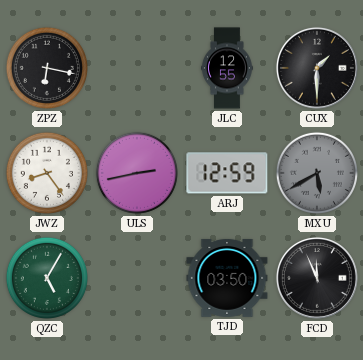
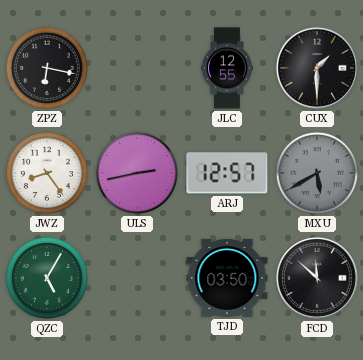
ARJ: 12:59 -> 12:57
FCD: 11:56 -> 11:52
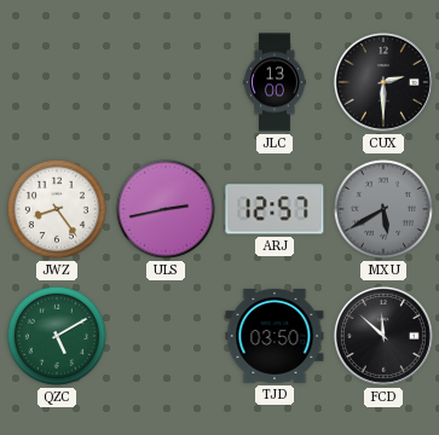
ZPZ: 6:17 -> none
JLC: 12:55 -> 13:00
CUX: 1:30 -> 2:30
QZC: 5:05 -> 5:10
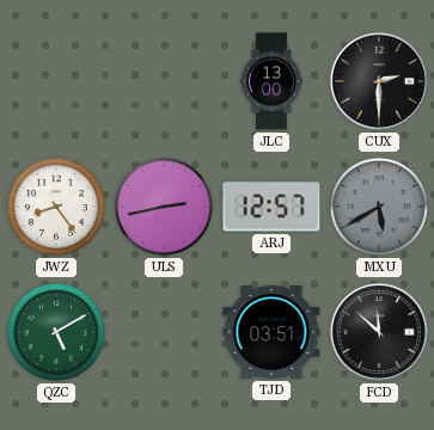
TJD: 03:50 -> 03:51
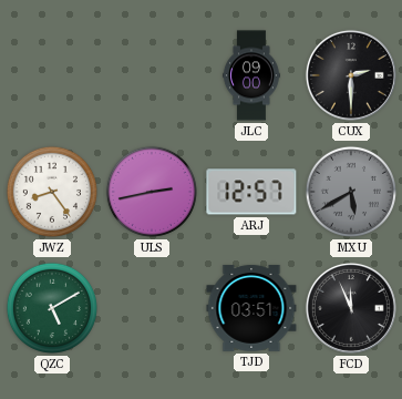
JLC: 13:00 -> 09:00
FCD: 11:52 -> 11:56
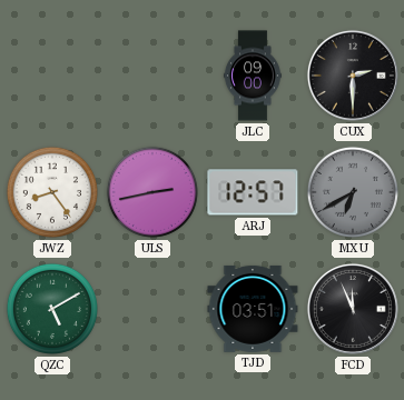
MXU: 5:40 -> 6:40
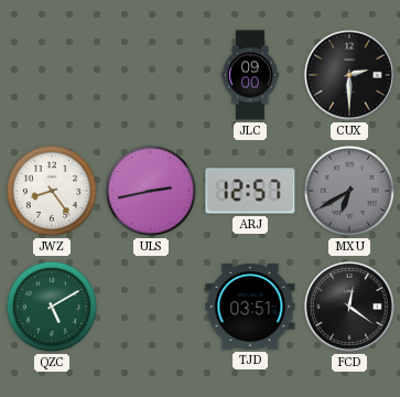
FCD: 11:56 -> 12:21
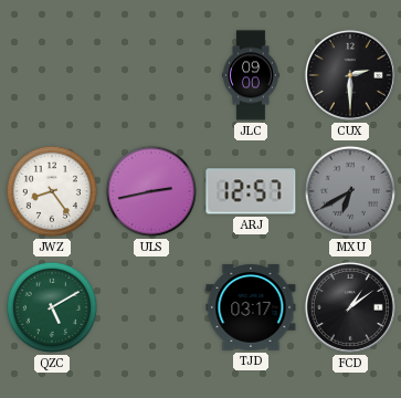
TJD: 03:51 -> 03:17
FCD: 12:21 -> 1:09
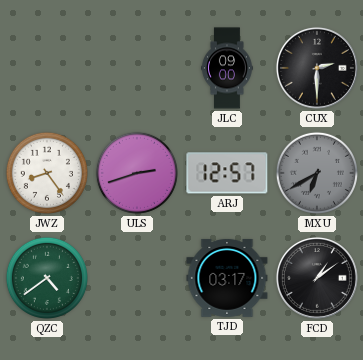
ULS: 2:43 -> 2:42
QZC: 5:10 -> 4:39
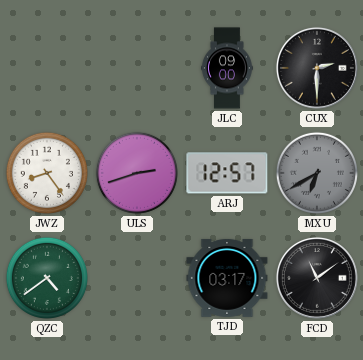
FCD: 1:09 -> 11:09
